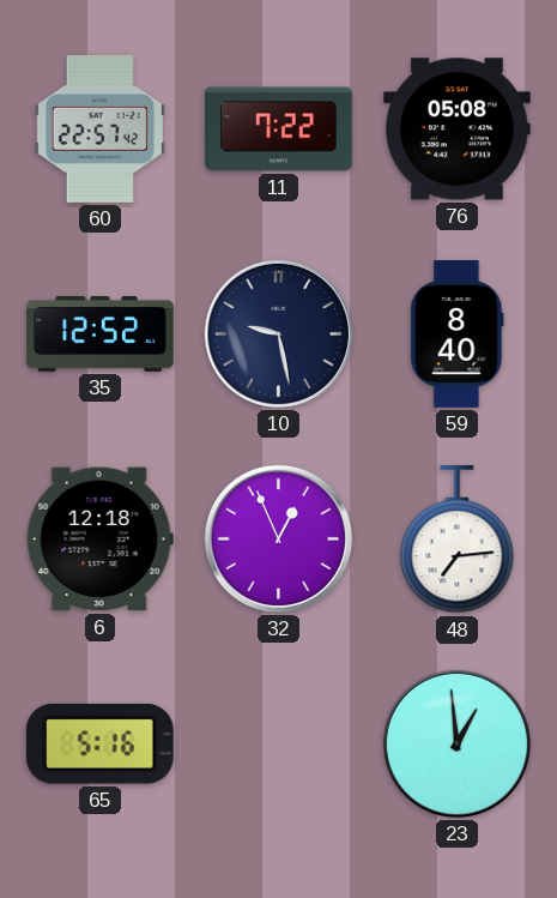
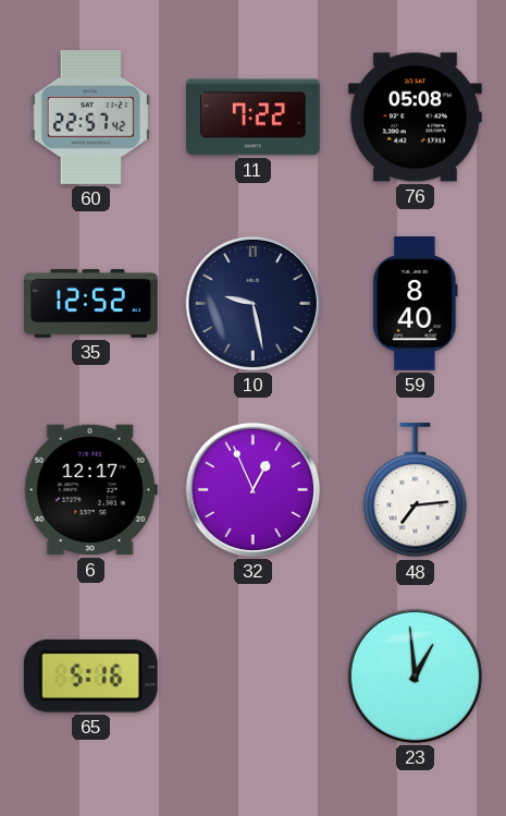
6: 12:18 -> 12:17
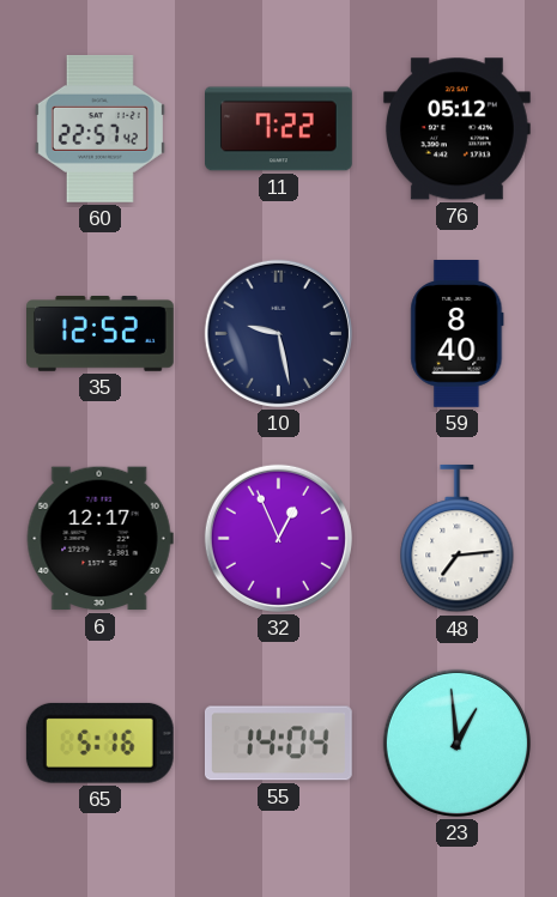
76: 05:08 -> 05:12
55: none -> 14:04
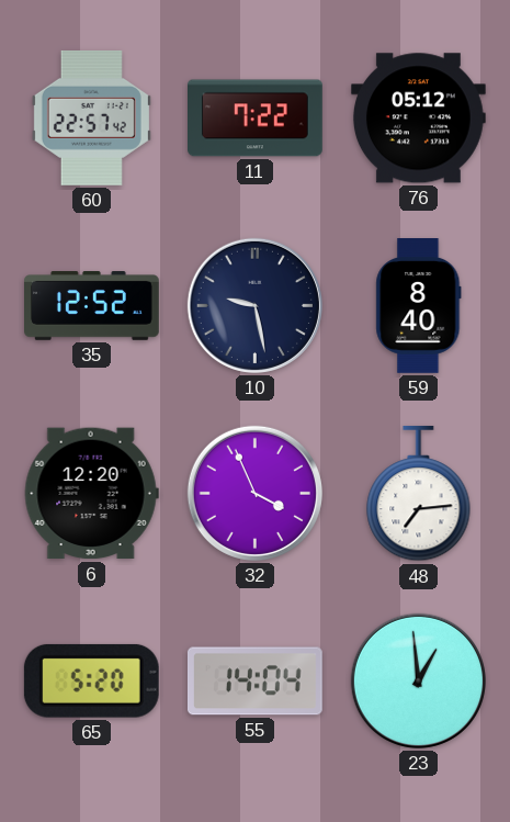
6: 12:17 -> 12:20
32: 12:56 -> 3:56
65: 5:16 -> 5:20
